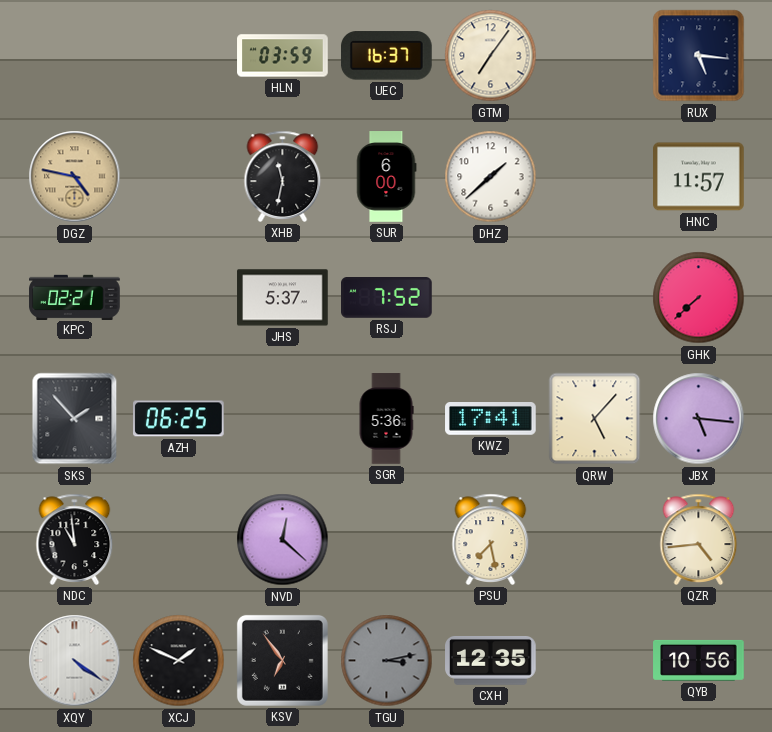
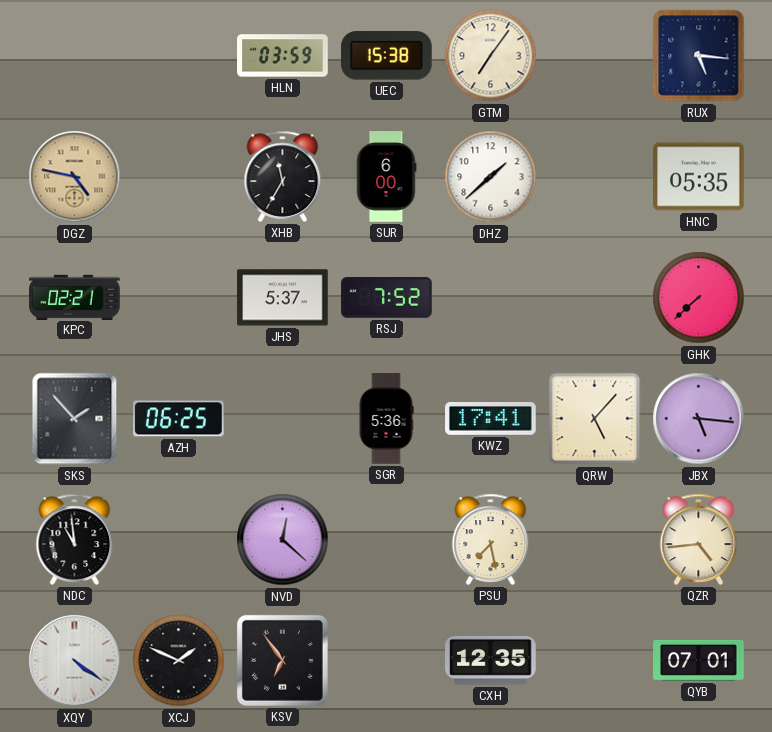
UEC: 16:37 -> 15:38
XHB: 11:32 -> 11:35
HNC: 11:57 -> 05:35
TGU: 3:13 -> none
QYB: 10:56 -> 07:01
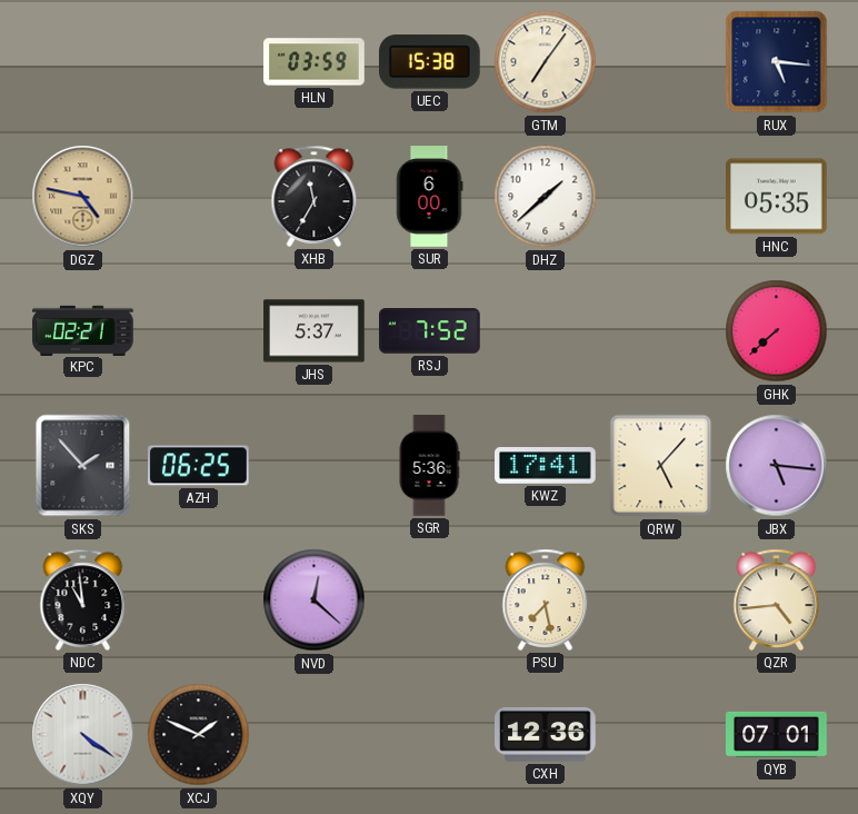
KSV: 6:54 -> none
CXH: 12:35 -> 12:36
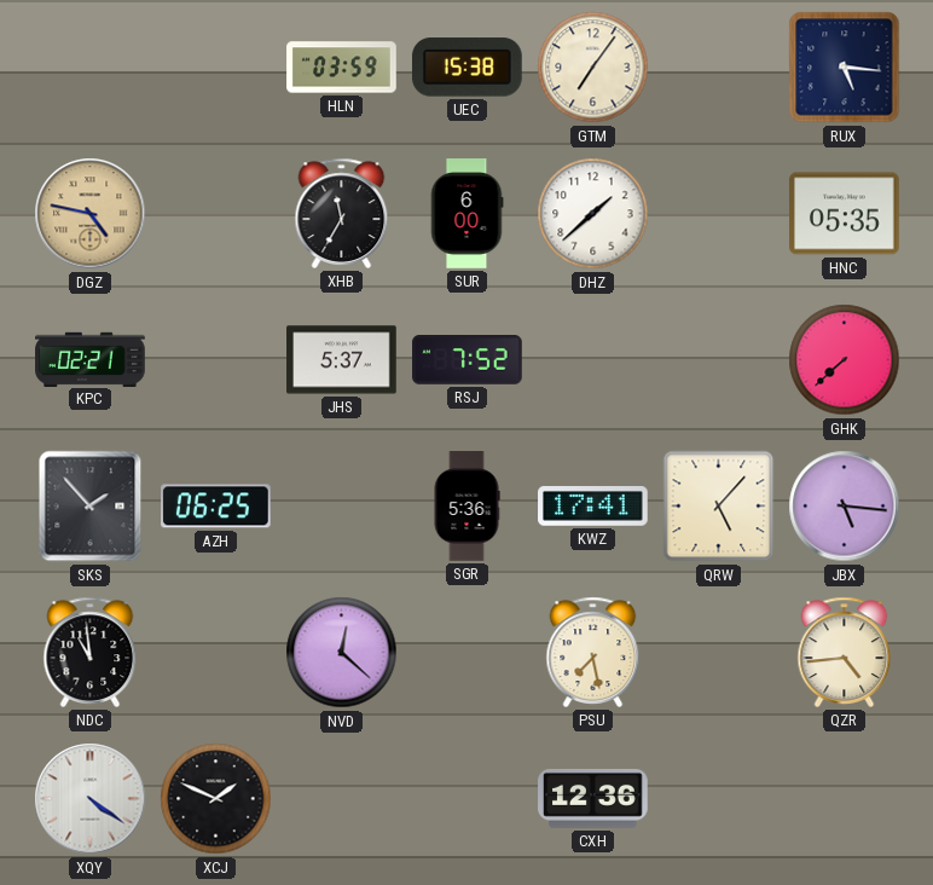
QYB: 07:01 -> none
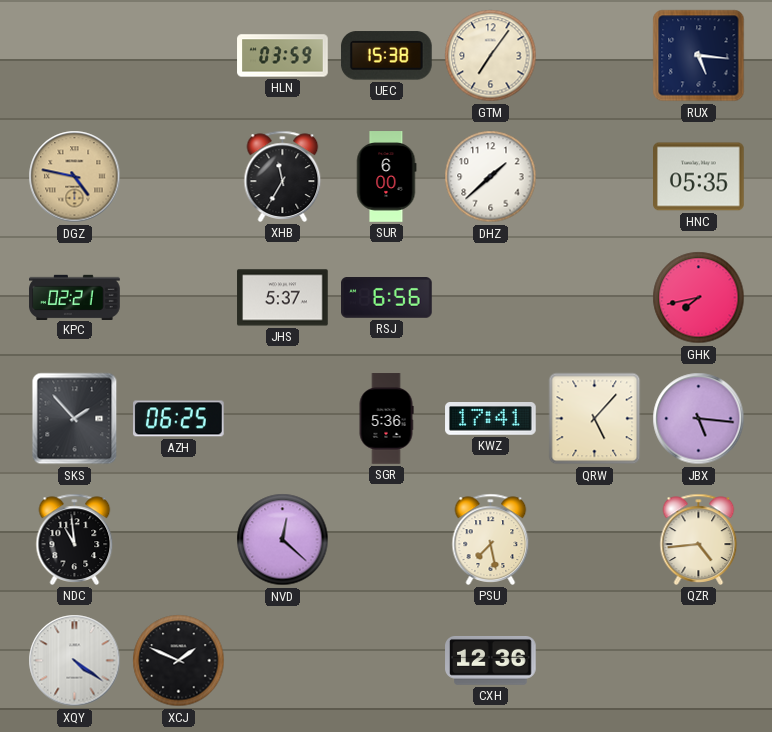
RSJ: 7:52 -> 6:56
GHK: 7:38 -> 7:43
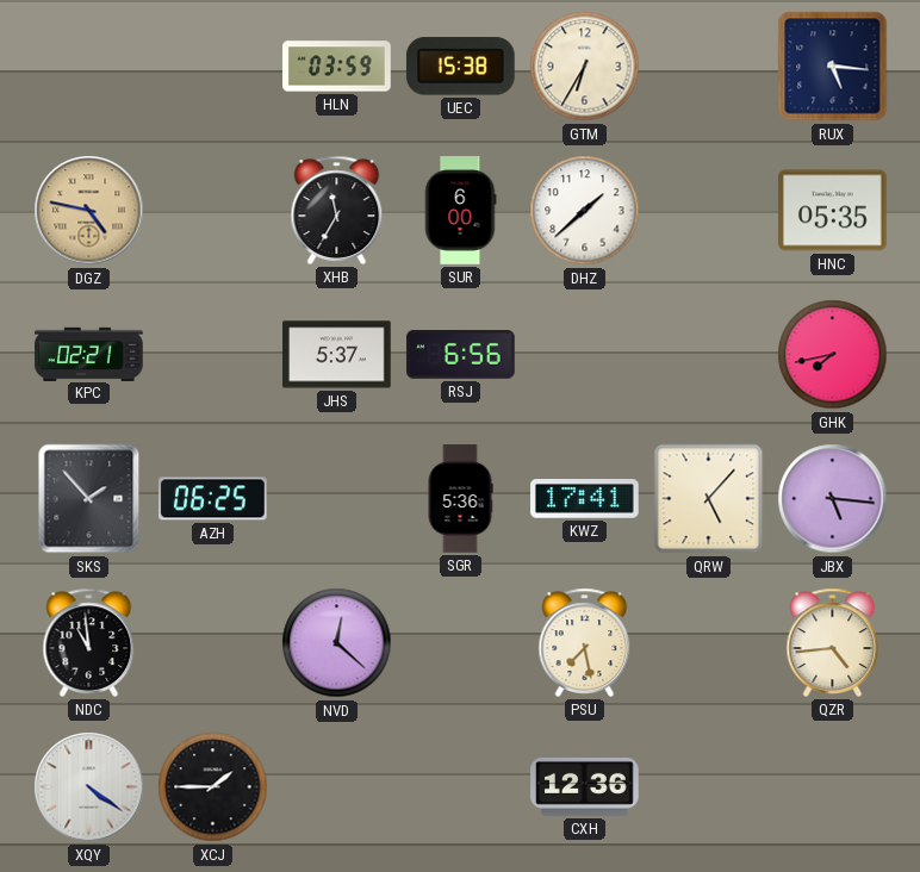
GTM: 7:06 -> 6:35
XCJ: 1:49 -> 1:45
